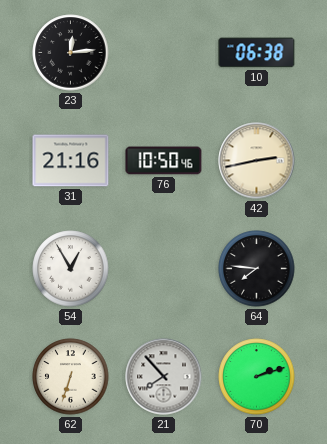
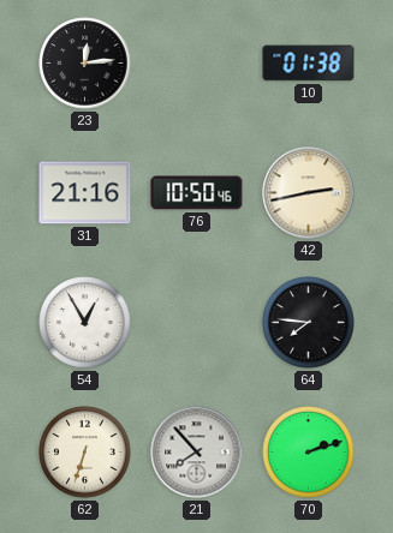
10: 06:38 -> 01:38
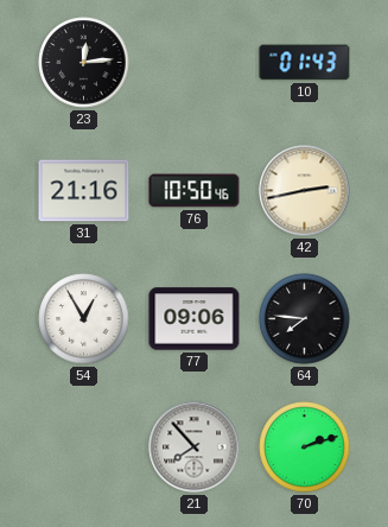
10: 01:38 -> 01:43
77: none -> 09:06
62: 6:33 -> none
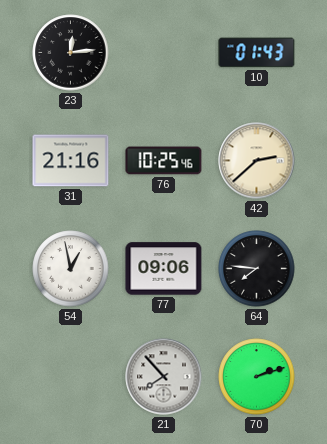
76: 10:50 -> 10:25
42: 2:43 -> 2:38
54: 12:55 -> 12:58
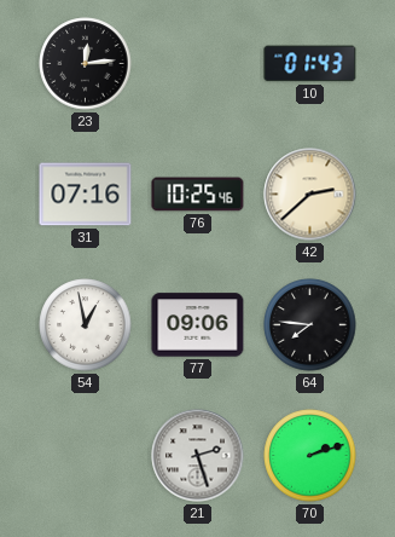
31: 21:16 -> 07:16
21: 7:53 -> 2:27
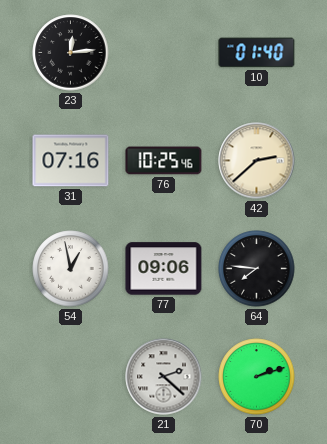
10: 01:43 -> 01:40
21: 2:27 -> 2:22
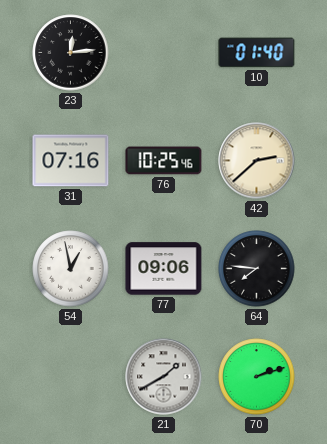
21: 2:22 -> 1:40
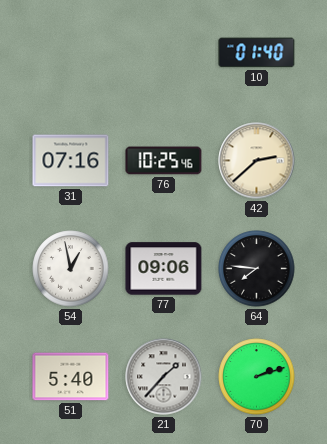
23: 12:14 -> none
51: none -> 5:40
21: 1:40 -> 1:37
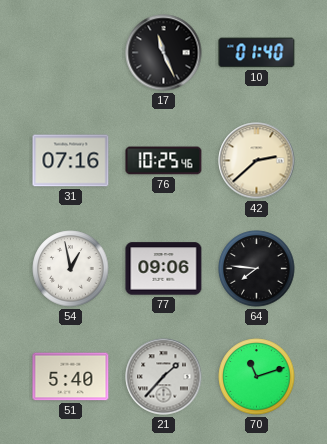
17: none -> 11:26
70: 2:12 -> 11:12
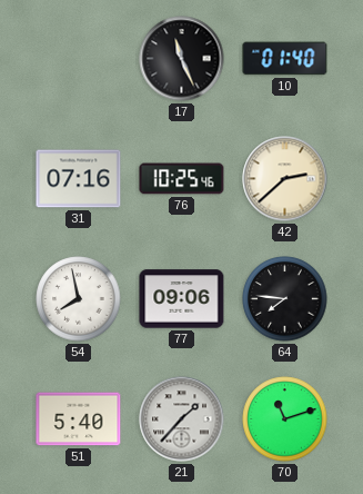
54: 12:58 -> 7:58
